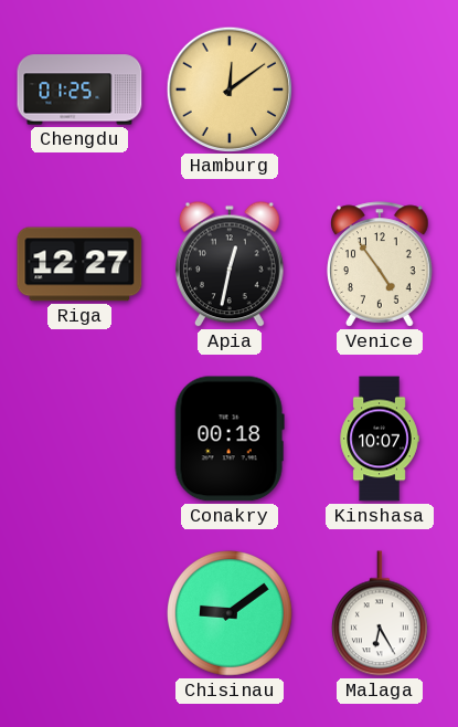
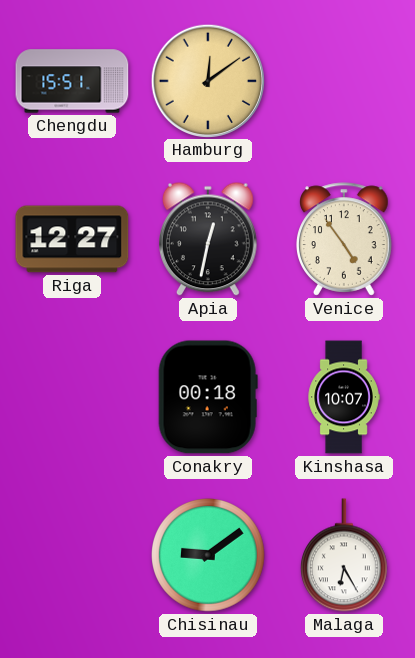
Chengdu: 01:25 -> 15:51
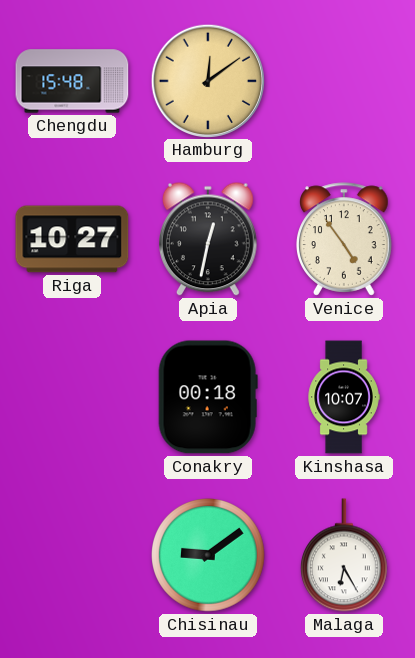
Chengdu: 15:51 -> 15:48
Riga: 12:27 -> 10:27
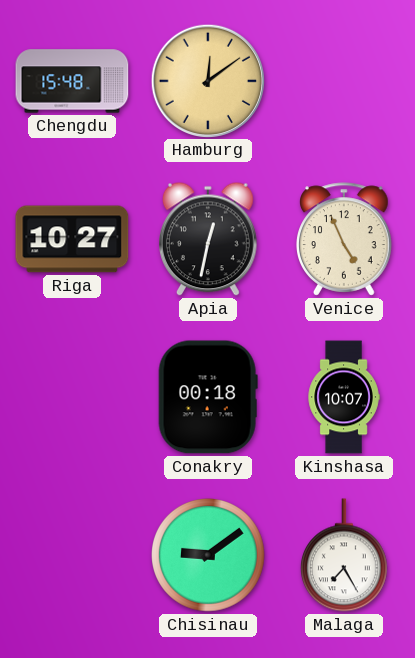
Venice: 4:54 -> 4:56
Malaga: 6:25 -> 7:25
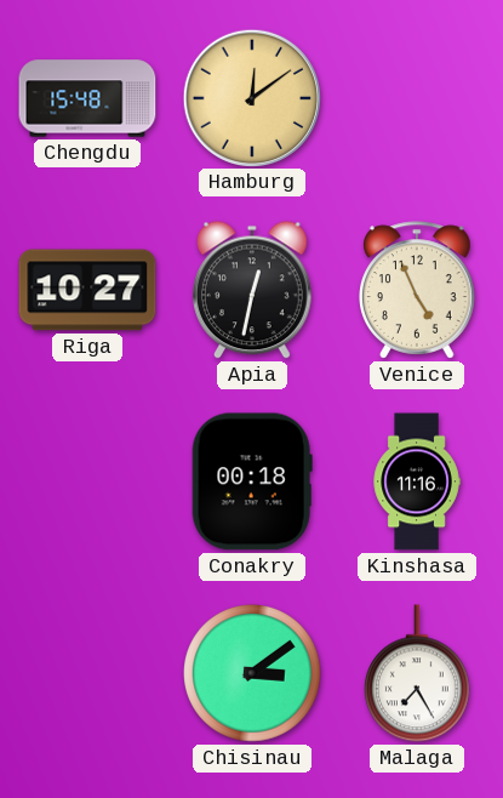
Kinshasa: 10:07 -> 11:16
Chisinau: 9:09 -> 3:09
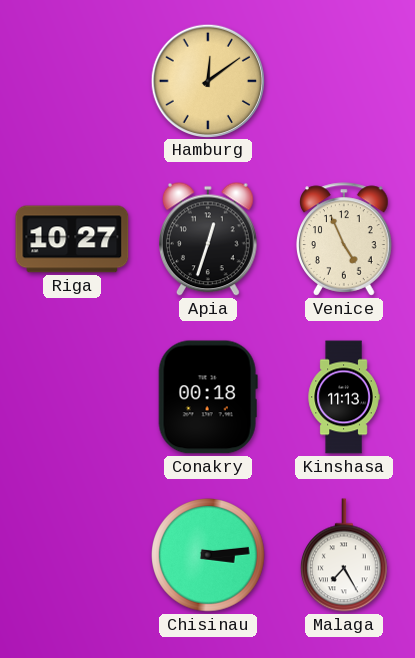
Chengdu: 15:48 -> none
Apia: 12:32 -> 12:33
Kinshasa: 11:16 -> 11:13
Chisinau: 3:09 -> 3:14
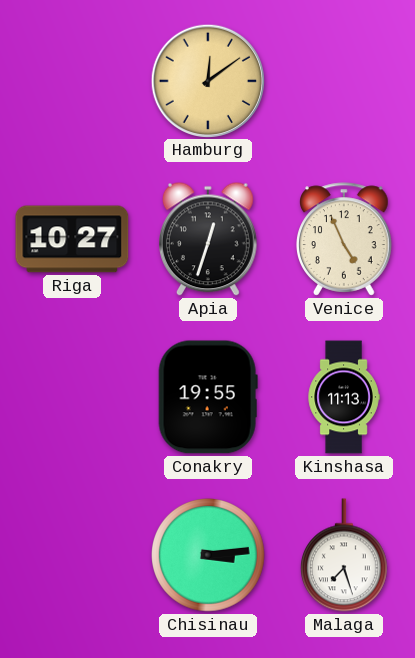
Conakry: 00:18 -> 19:55
Malaga: 7:25 -> 7:27
